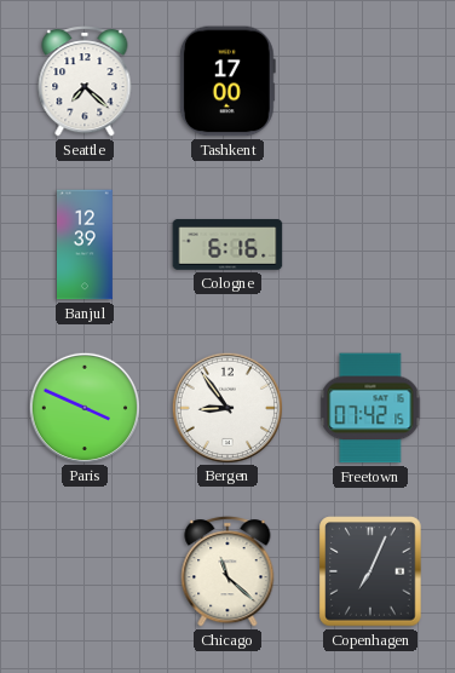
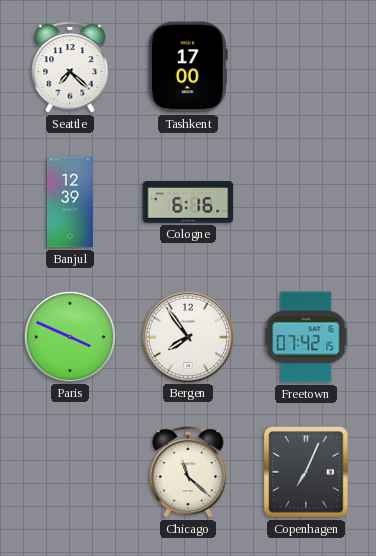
Bergen: 8:54 -> 7:54
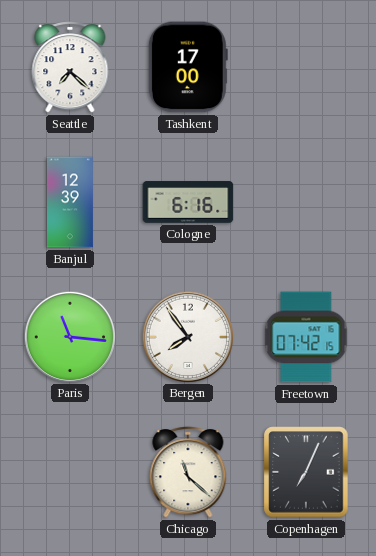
Paris: 3:49 -> 11:16
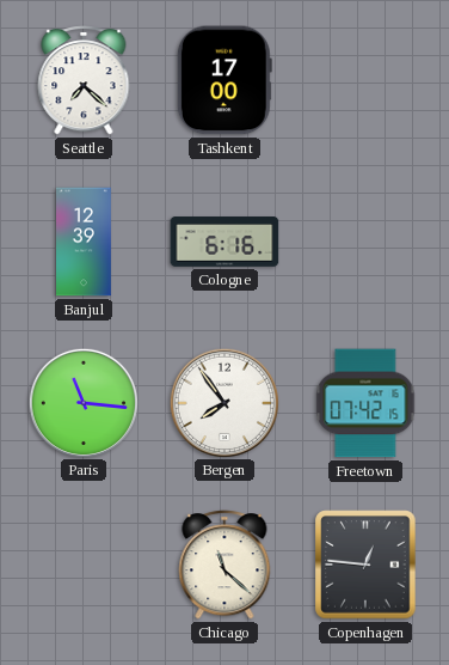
Copenhagen: 7:04 -> 12:46
